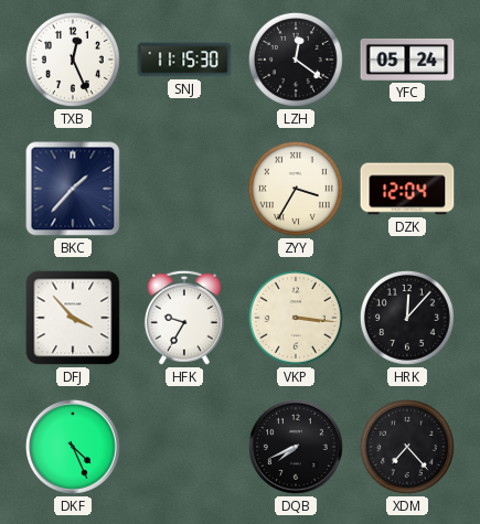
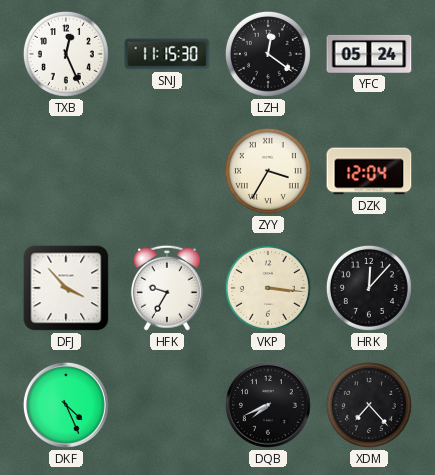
BKC: 1:37 -> none
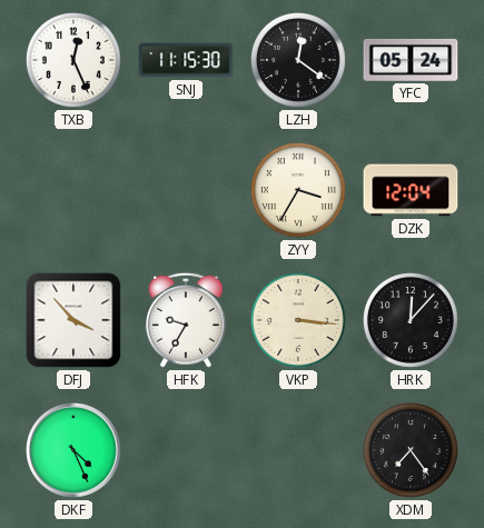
DQB: 7:41 -> none
XDM: 7:23 -> 7:24
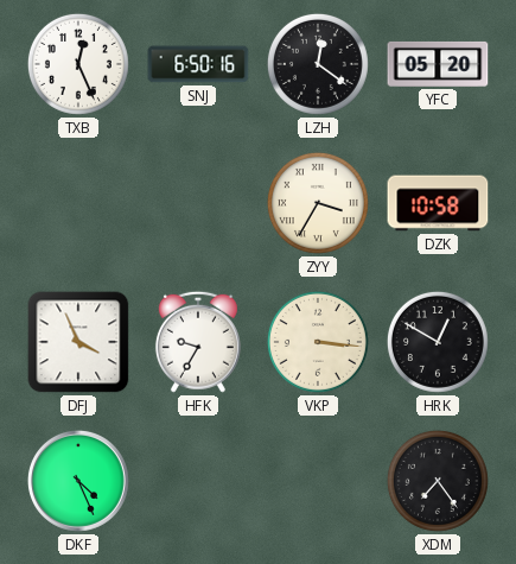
SNJ: 11:15 -> 6:50
YFC: 05:24 -> 05:20
DZK: 12:04 -> 10:58
DFJ: 3:53 -> 3:56
HRK: 12:07 -> 12:50
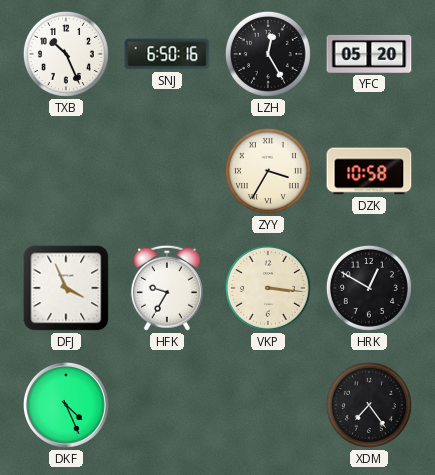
TXB: 12:26 -> 10:26
LZH: 12:21 -> 12:25
